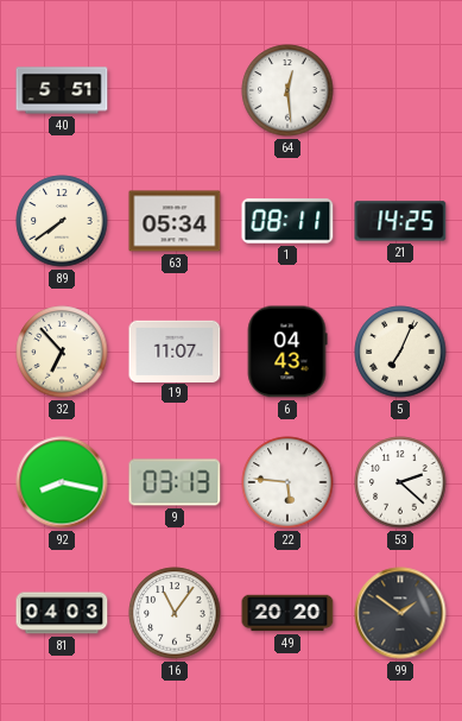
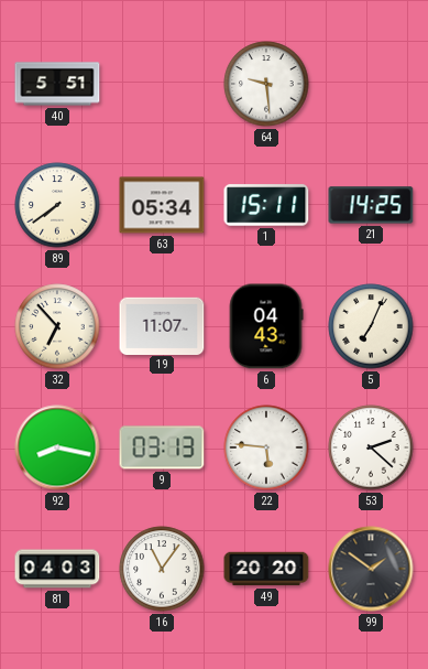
64: 12:29 -> 9:29
1: 08:11 -> 15:11
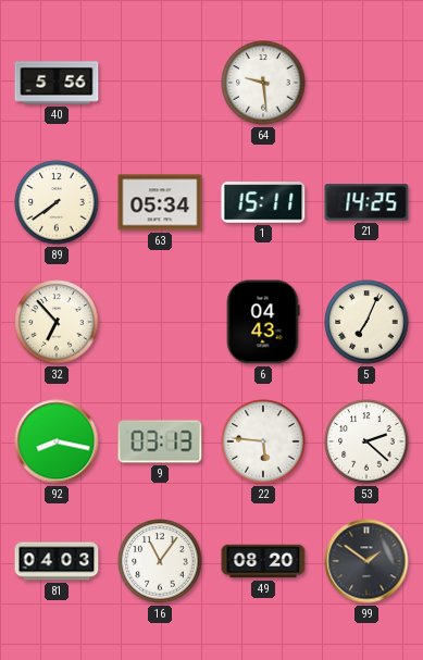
40: 5:51 -> 5:56
19: 11:07 -> none
49: 20:20 -> 08:20
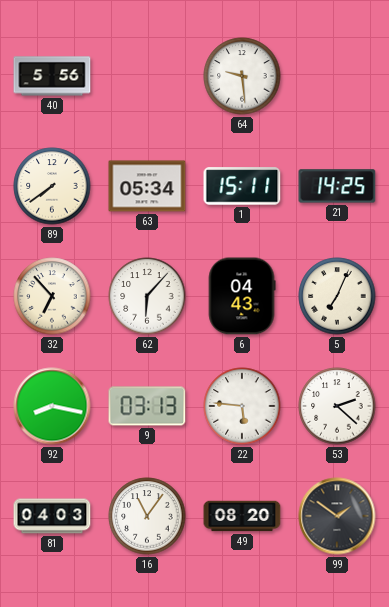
62: none -> 6:07
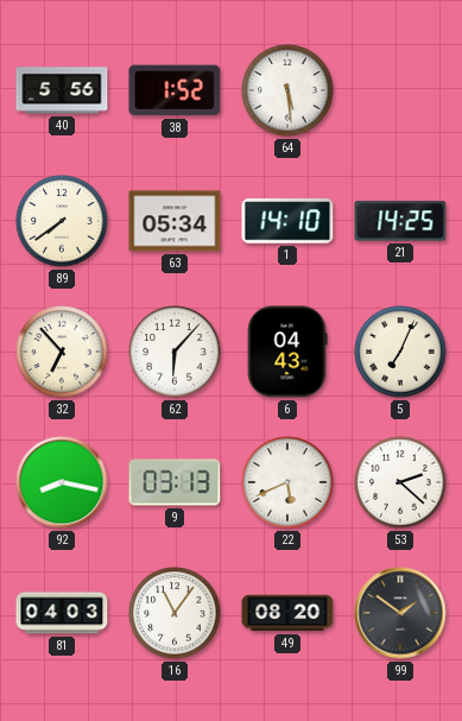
38: none -> 1:52
64: 9:29 -> 5:29
1: 15:11 -> 14:10
22: 5:46 -> 5:41
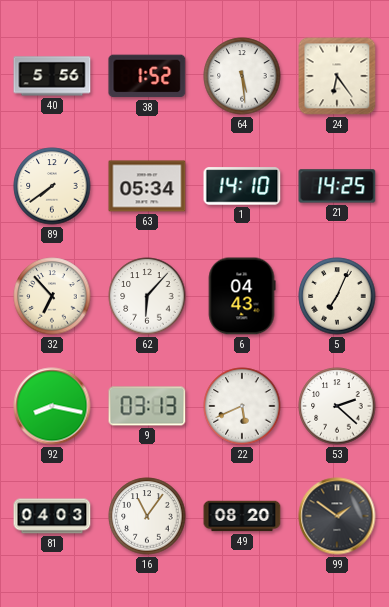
24: none -> 6:24
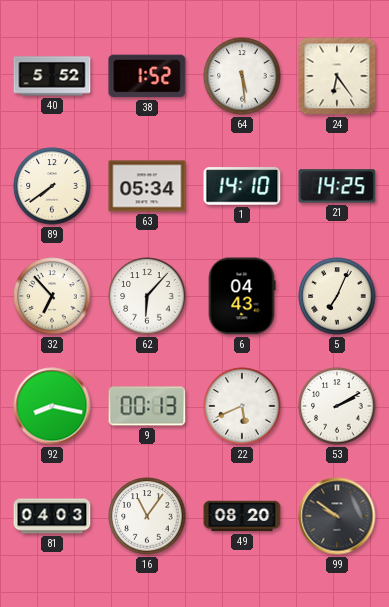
40: 5:56 -> 5:52
9: 03:13 -> 00:13
53: 2:22 -> 2:10
99: 1:51 -> 9:51
